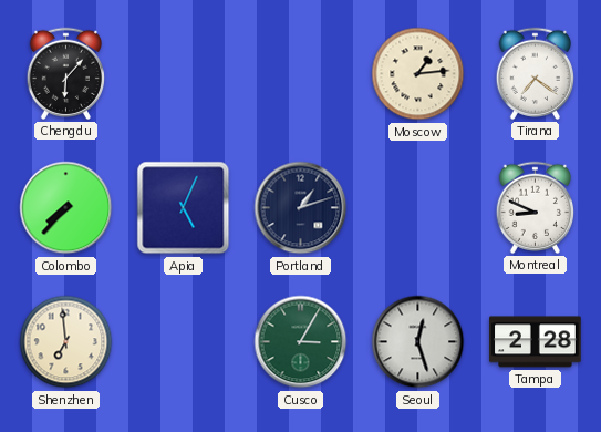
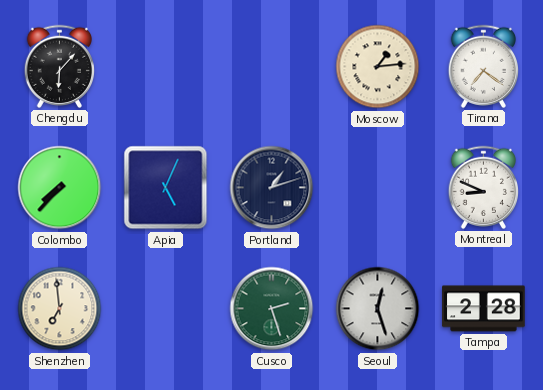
Cusco: 3:05 -> 2:27
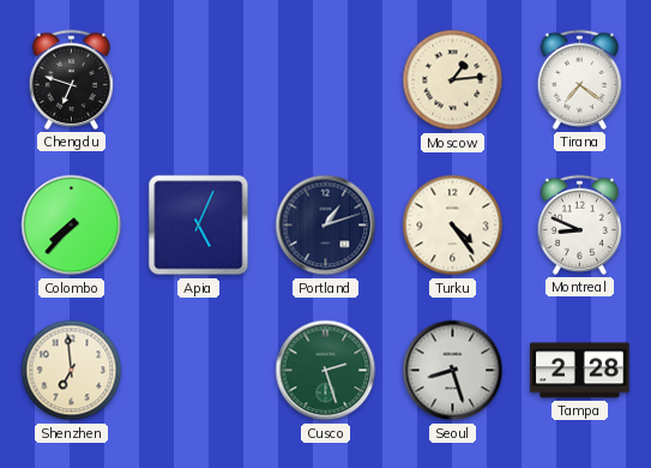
Chengdu: 6:07 -> 6:48
Turku: none -> 4:24
Seoul: 12:27 -> 8:27
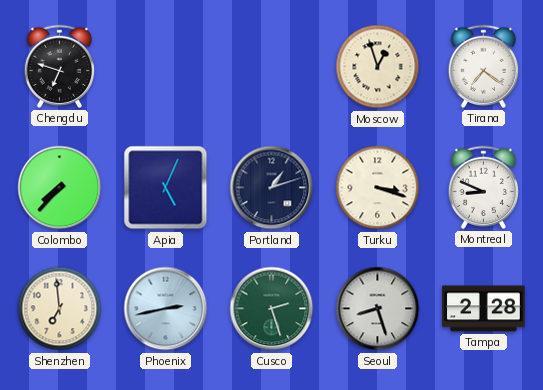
Moscow: 1:14 -> 12:57
Turku: 4:24 -> 3:18
Phoenix: none -> 2:43
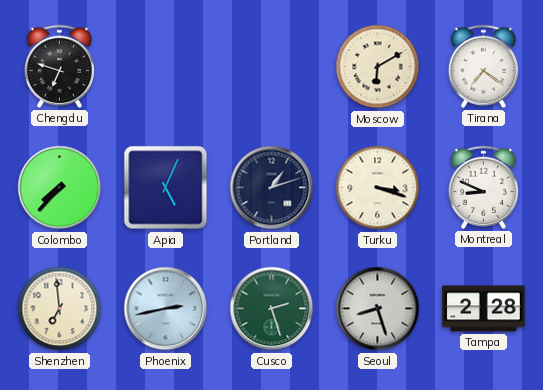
Moscow: 12:57 -> 6:10
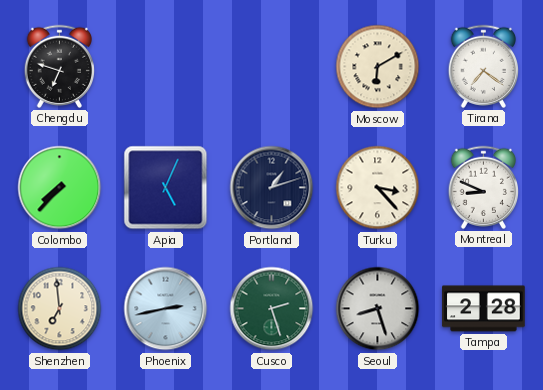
Turku: 3:18 -> 3:23
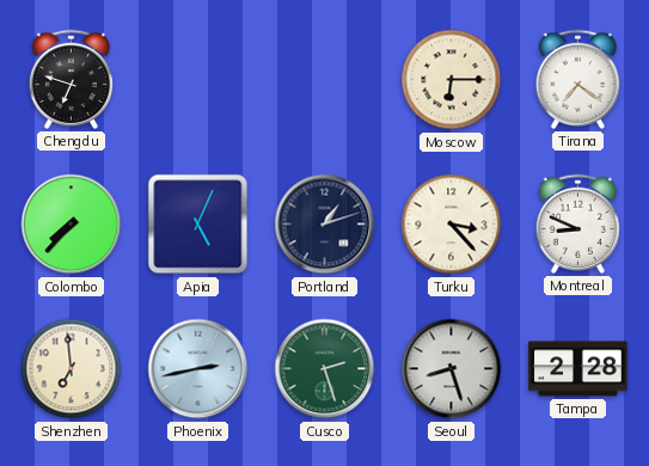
Moscow: 6:10 -> 6:15
